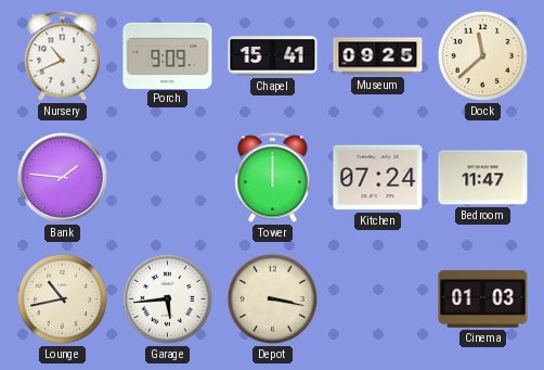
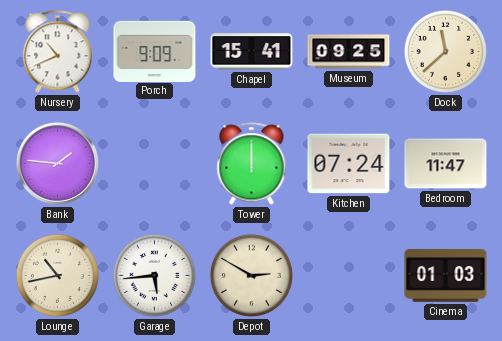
Depot: 3:17 -> 2:50
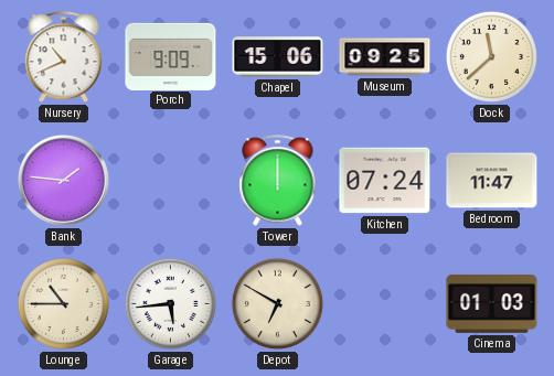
Chapel: 15:41 -> 15:06
Lounge: 10:43 -> 10:45
Depot: 2:50 -> 6:50
